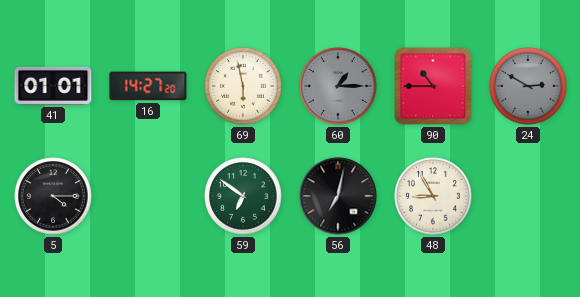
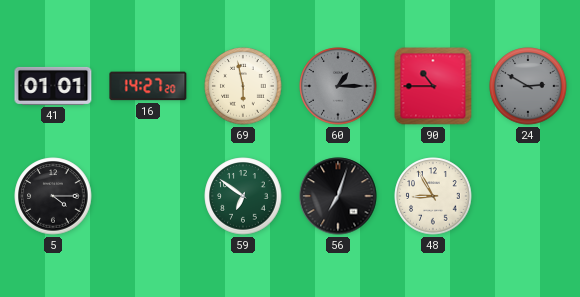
56: 7:02 -> 7:03
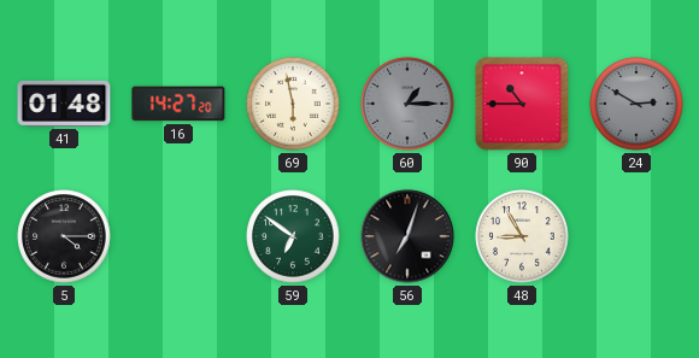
41: 01:01 -> 01:48
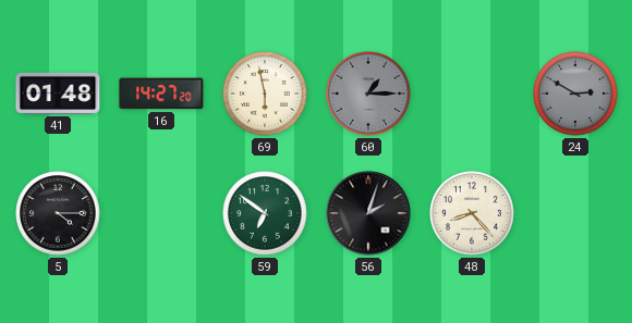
90: 10:45 -> none
56: 7:03 -> 2:03
48: 8:55 -> 8:23
